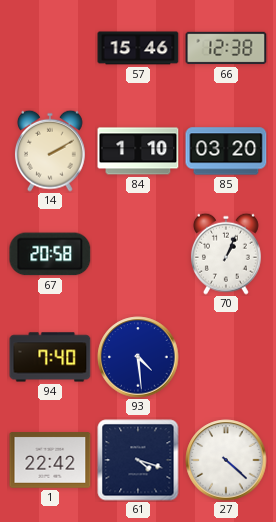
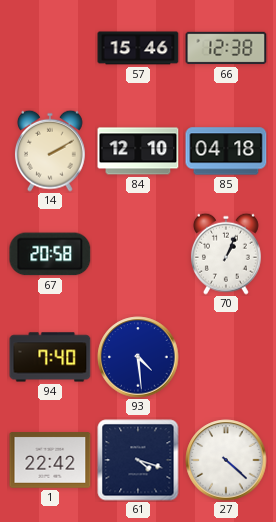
84: 1:10 -> 12:10
85: 03:20 -> 04:18
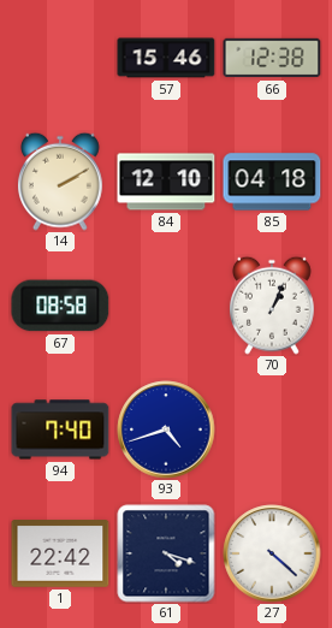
67: 20:58 -> 08:58
93: 4:29 -> 4:42
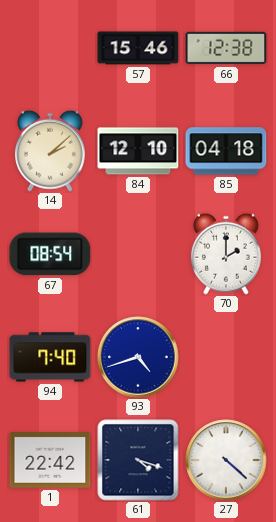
14: 2:10 -> 2:08
67: 08:58 -> 08:54
70: 1:04 -> 2:00
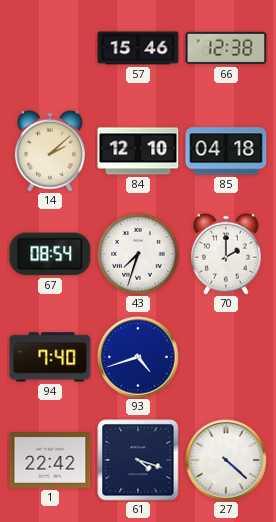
43: none -> 7:33
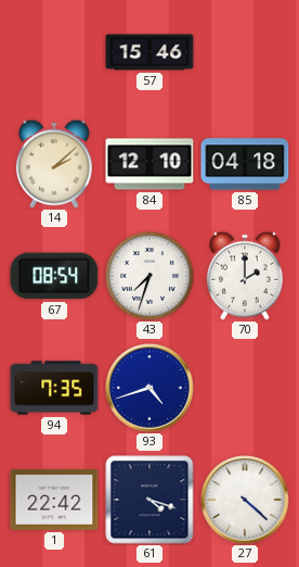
66: 12:38 -> none
94: 7:40 -> 7:35
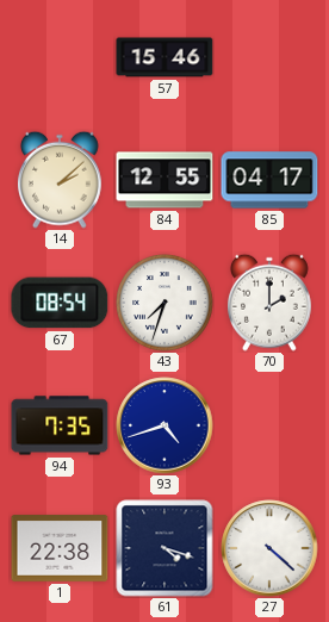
84: 12:10 -> 12:55
85: 04:18 -> 04:17
1: 22:42 -> 22:38
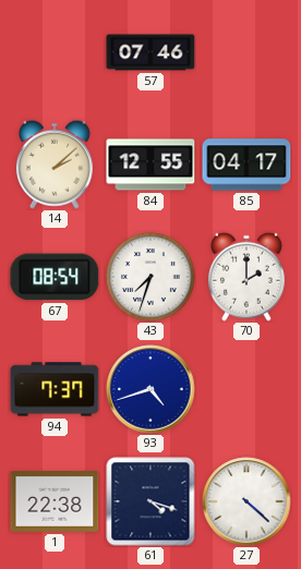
57: 15:46 -> 07:46
94: 7:35 -> 7:37
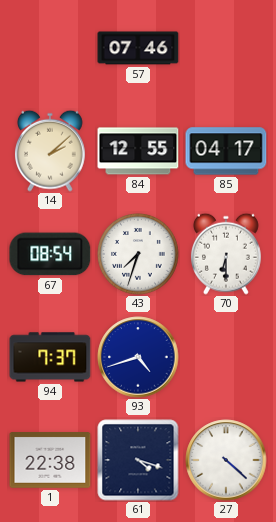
70: 2:00 -> 6:30
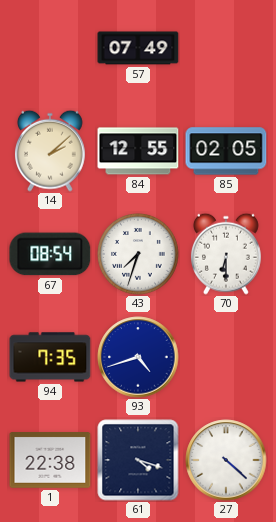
57: 07:46 -> 07:49
85: 04:17 -> 02:05
94: 7:37 -> 7:35
